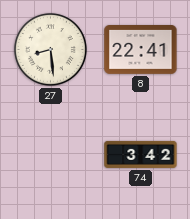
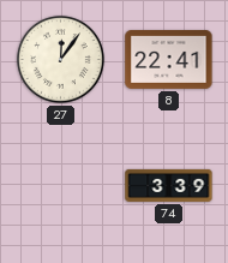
27: 8:29 -> 12:06
74: 3:42 -> 3:39
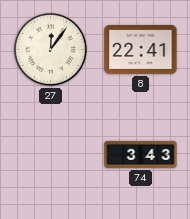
74: 3:39 -> 3:43
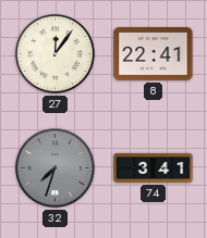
32: none -> 7:33
74: 3:43 -> 3:41
